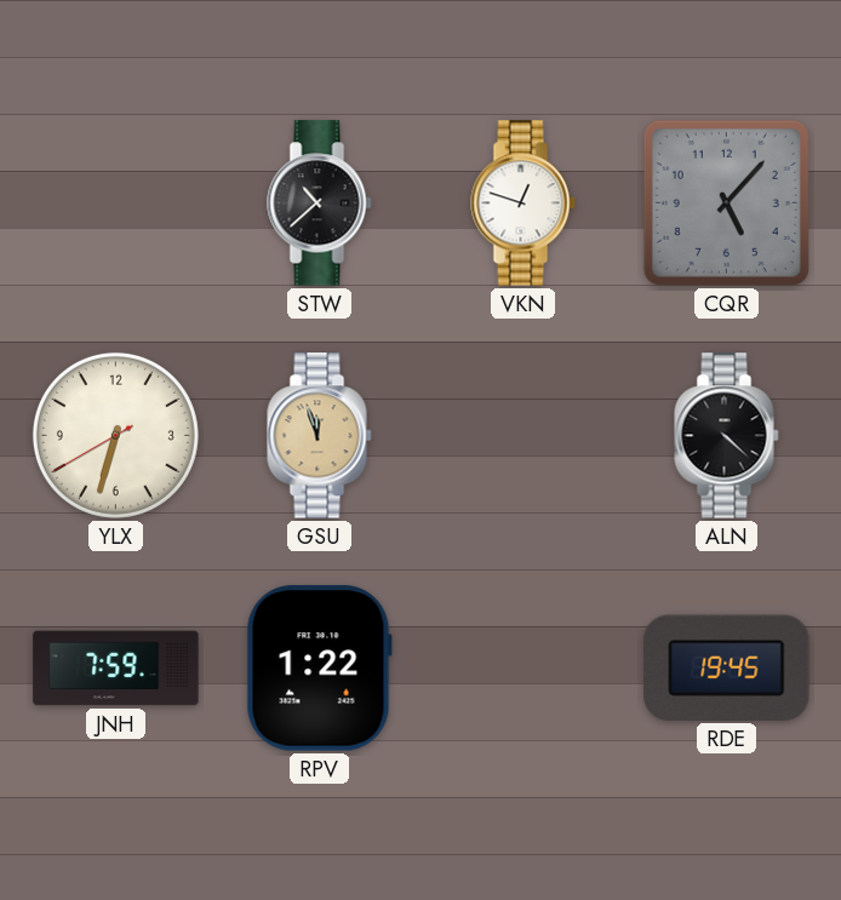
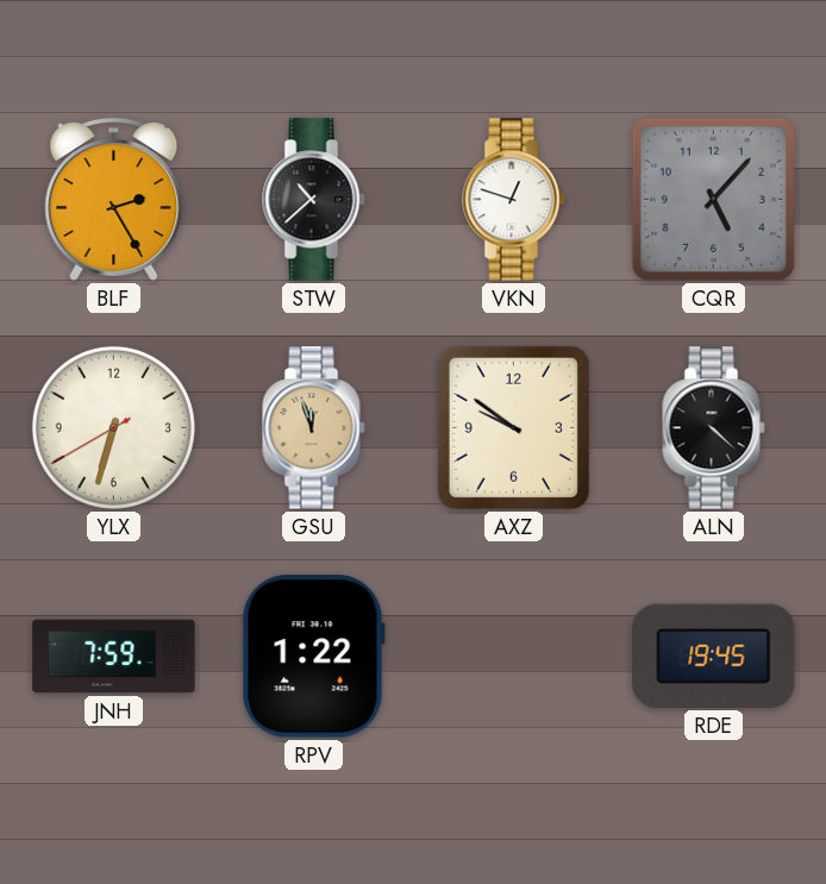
BLF: none -> 2:25
AXZ: none -> 9:51
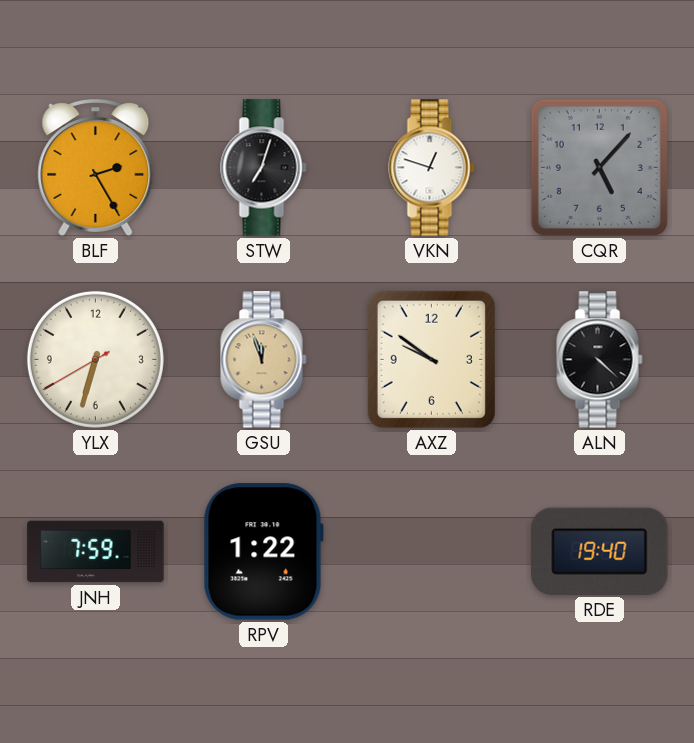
STW: 10:38 -> 7:03
RDE: 19:45 -> 19:40
